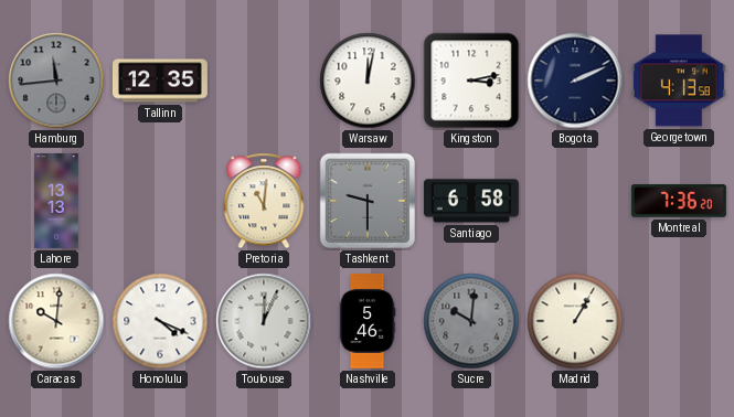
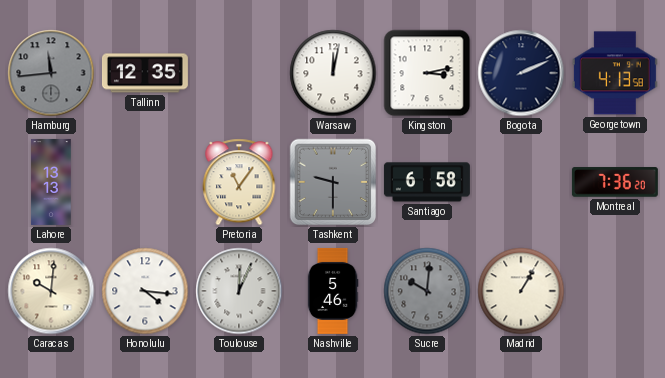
Pretoria: 11:01 -> 11:06
Honolulu: 4:19 -> 4:16
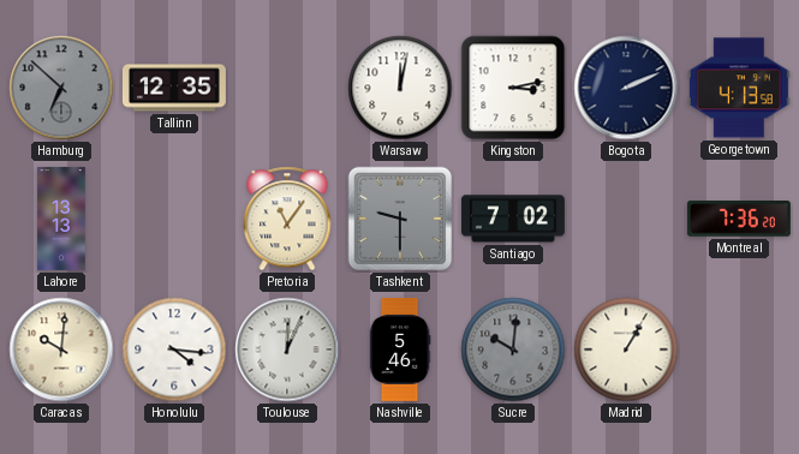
Hamburg: 11:44 -> 6:52
Santiago: 6:58 -> 7:02
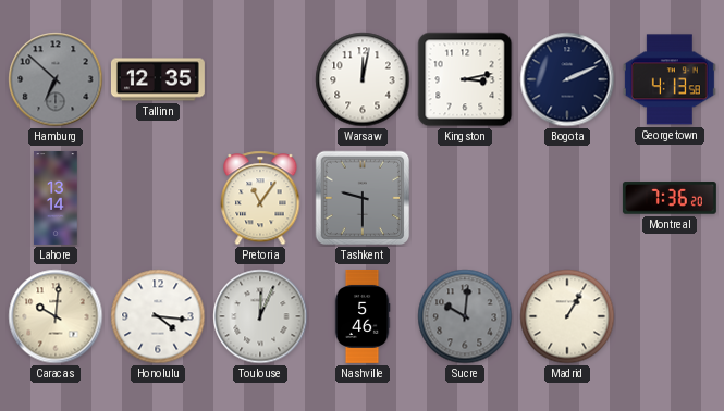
Lahore: 13:13 -> 13:14
Santiago: 7:02 -> none
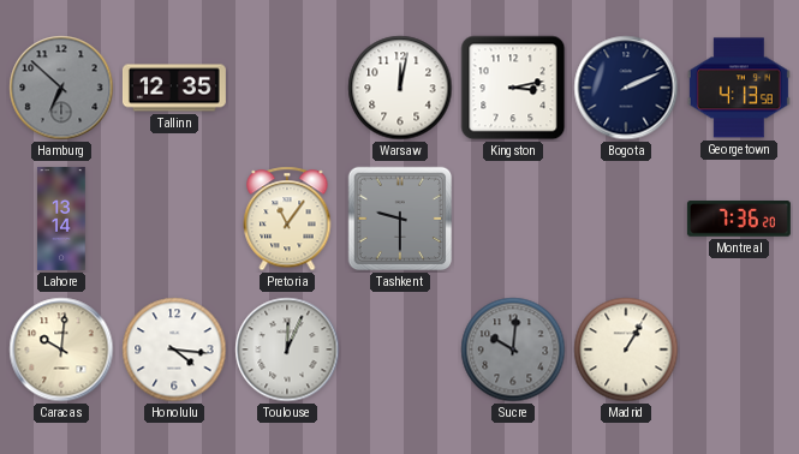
Nashville: 5:46 -> none
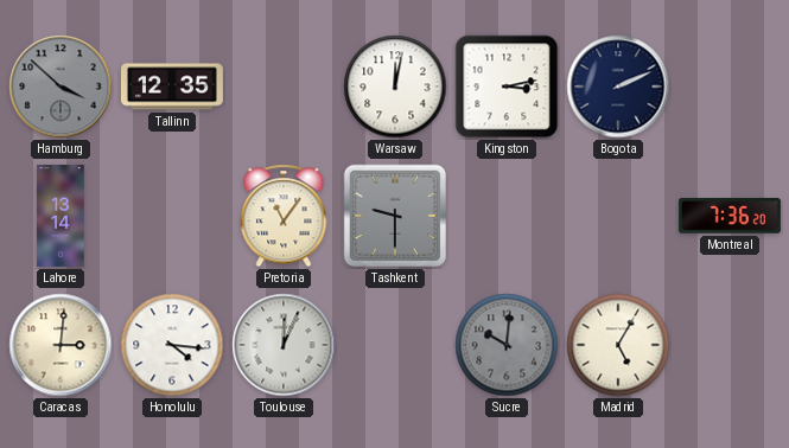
Hamburg: 6:52 -> 3:52
Georgetown: 4:13 -> none
Caracas: 10:01 -> 3:01
Madrid: 1:05 -> 5:05
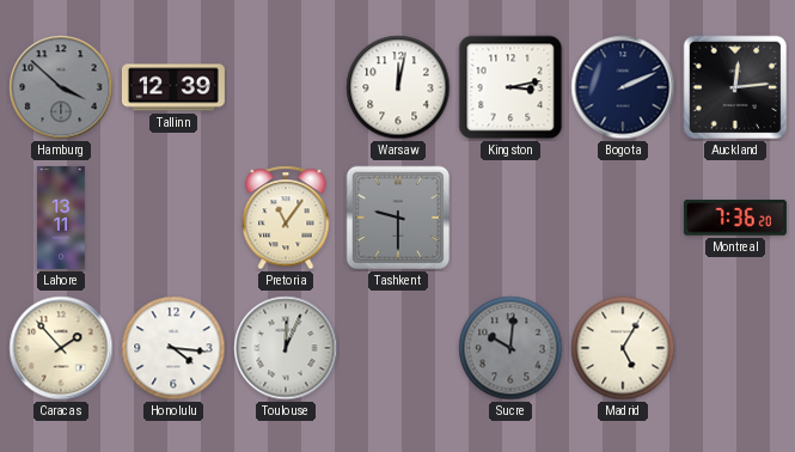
Tallinn: 12:35 -> 12:39
Auckland: none -> 12:14
Lahore: 13:14 -> 13:11
Caracas: 3:01 -> 1:53
